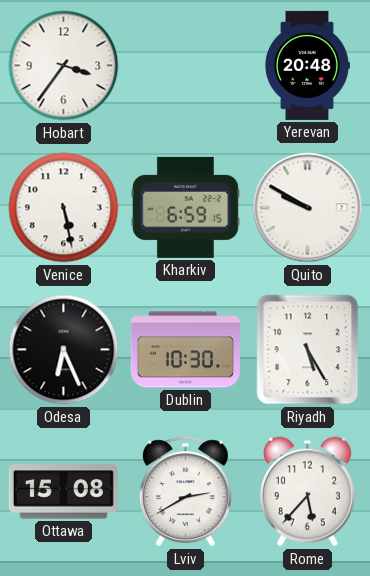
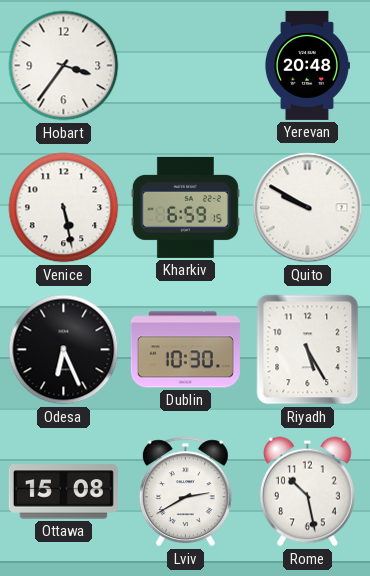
Rome: 5:37 -> 10:28
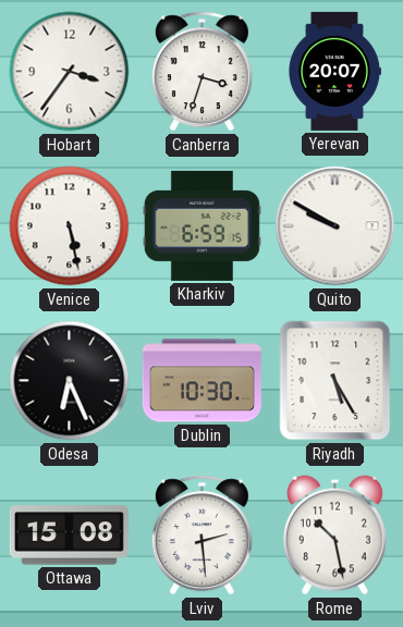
Canberra: none -> 3:33
Yerevan: 20:48 -> 20:07
Lviv: 2:40 -> 2:29
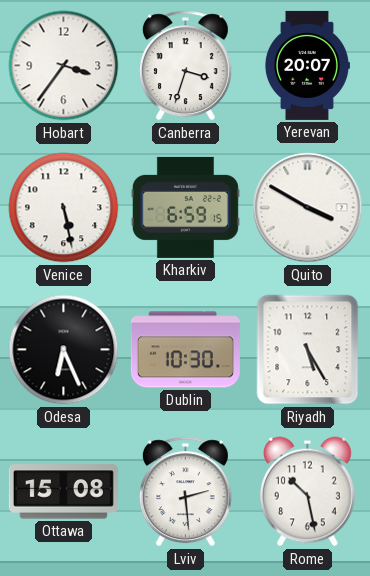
Quito: 9:50 -> 3:50
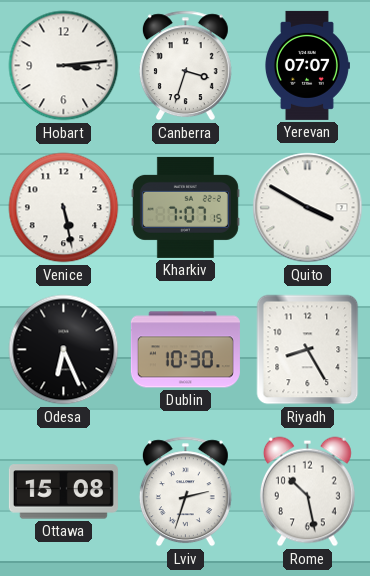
Hobart: 3:36 -> 3:14
Yerevan: 20:07 -> 07:07
Kharkiv: 6:59 -> 7:07
Riyadh: 5:25 -> 8:25
Lviv: 2:29 -> 2:33
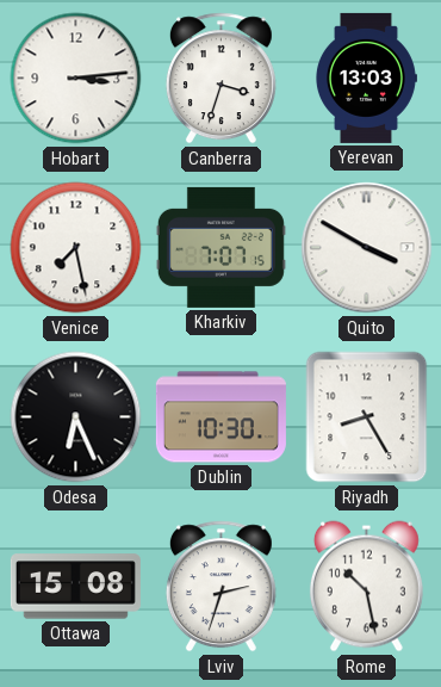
Yerevan: 07:07 -> 13:03
Venice: 5:28 -> 7:28
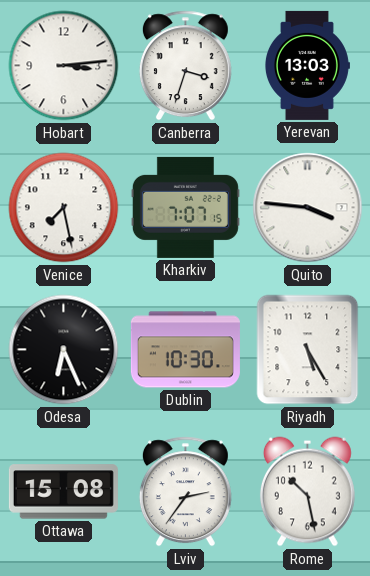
Quito: 3:50 -> 3:46
Riyadh: 8:25 -> 5:25
Lviv: 2:33 -> 2:36
